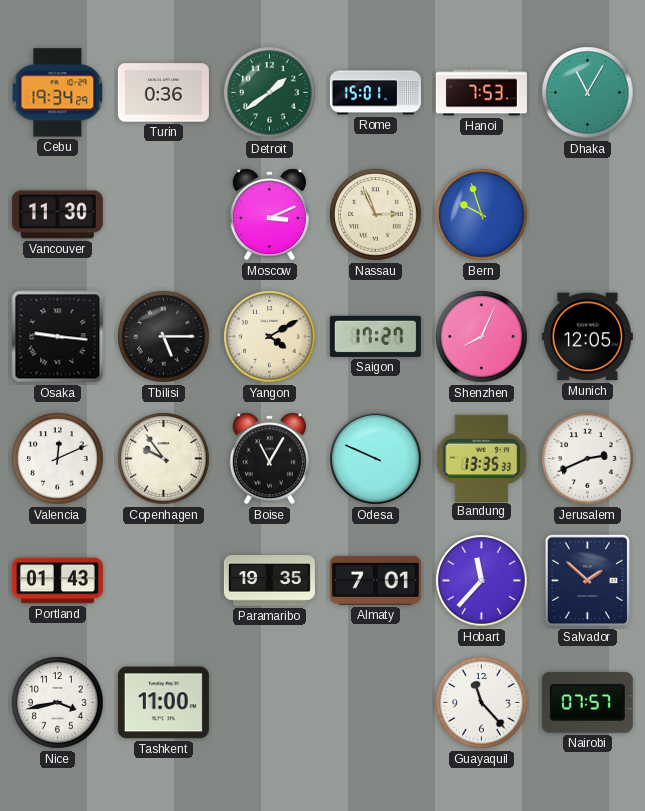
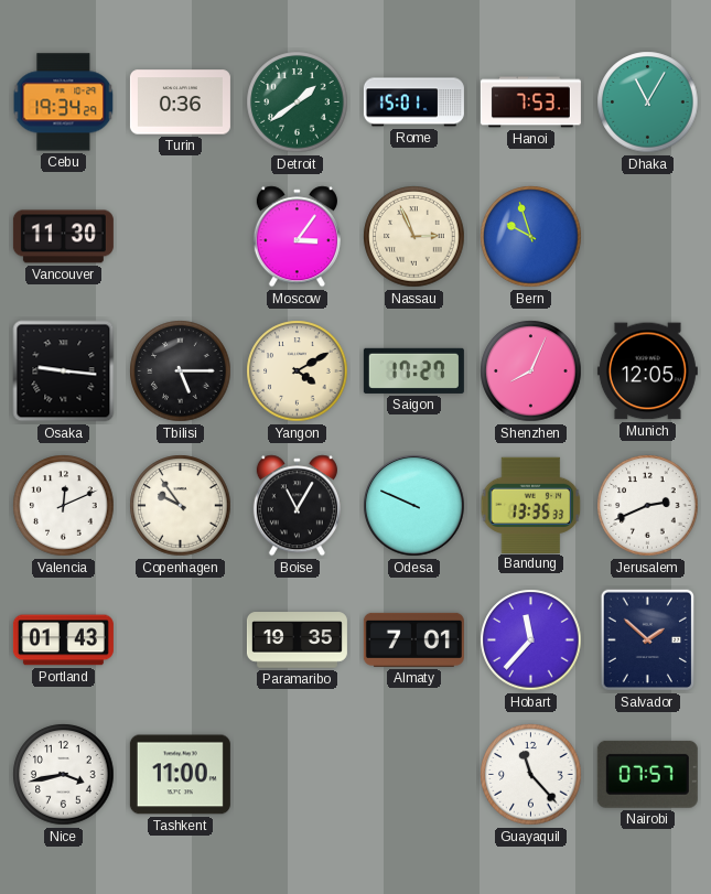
Moscow: 3:11 -> 3:06
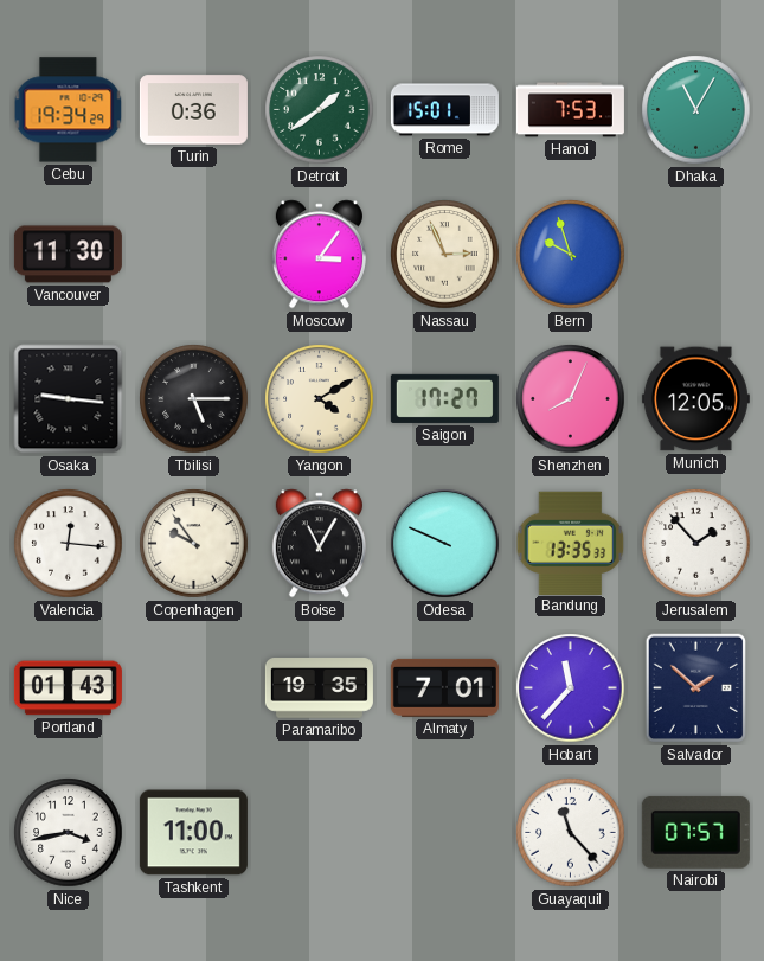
Valencia: 12:11 -> 12:16
Jerusalem: 2:41 -> 1:53
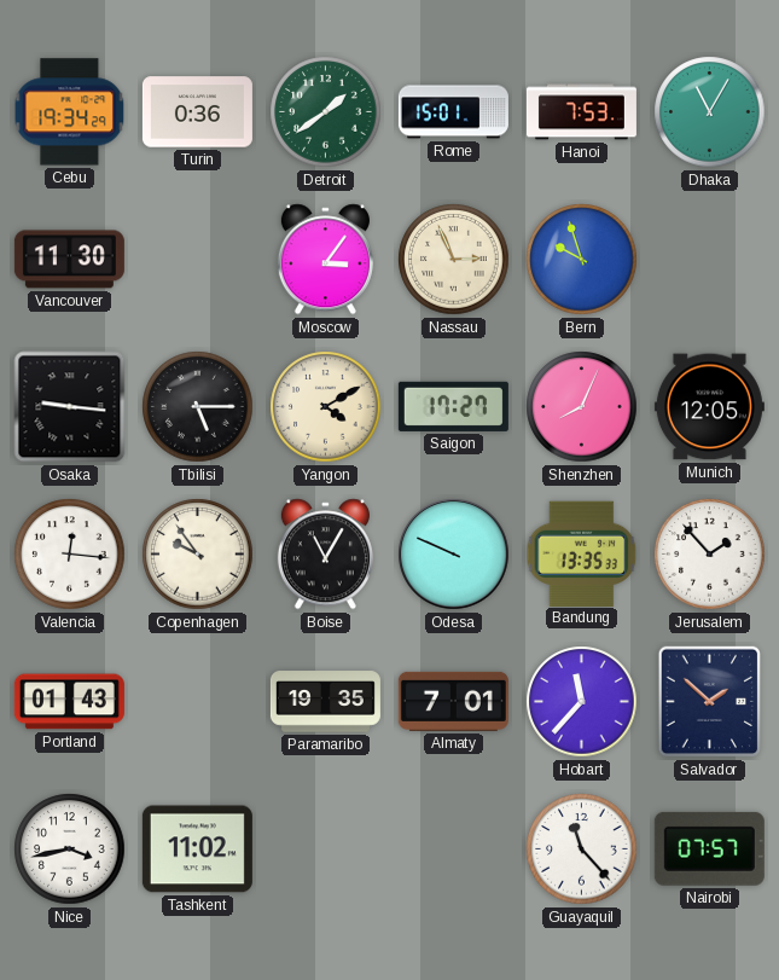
Tashkent: 11:00 -> 11:02
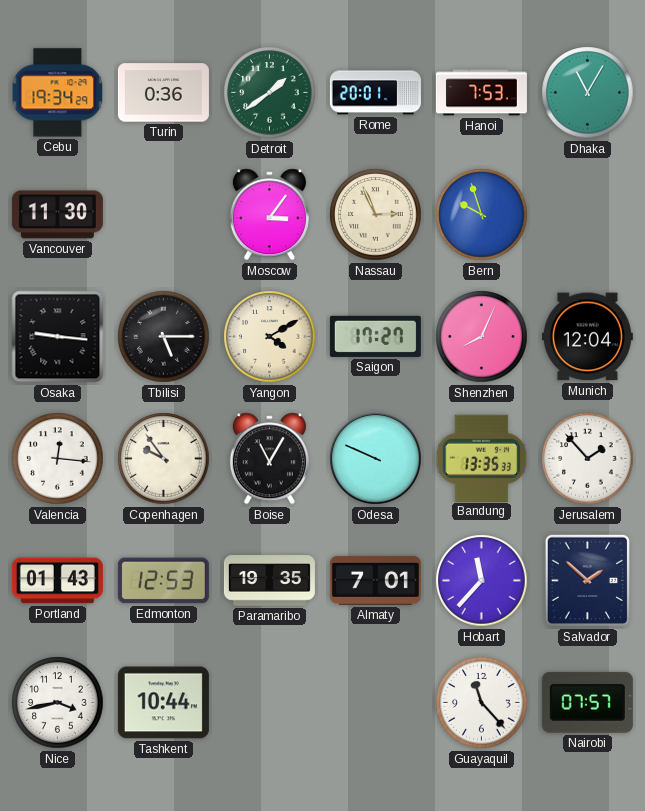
Rome: 15:01 -> 20:01
Munich: 12:05 -> 12:04
Edmonton: none -> 12:53
Tashkent: 11:02 -> 10:44
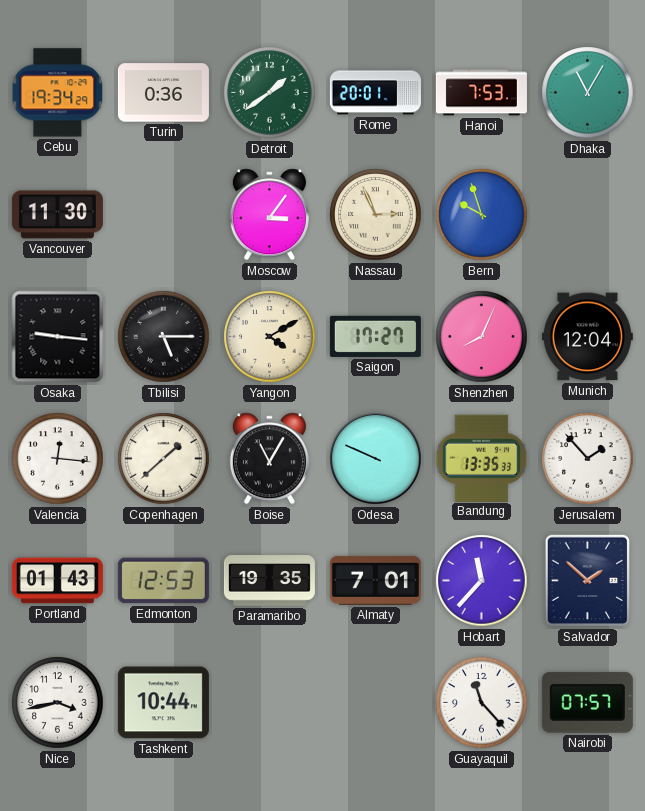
Copenhagen: 9:54 -> 1:38
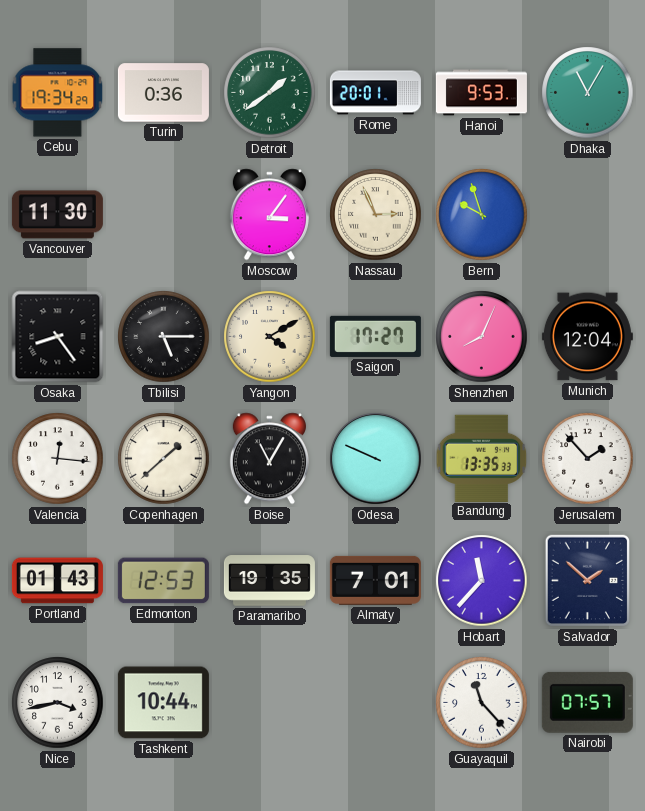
Hanoi: 7:53 -> 9:53
Osaka: 9:16 -> 8:24
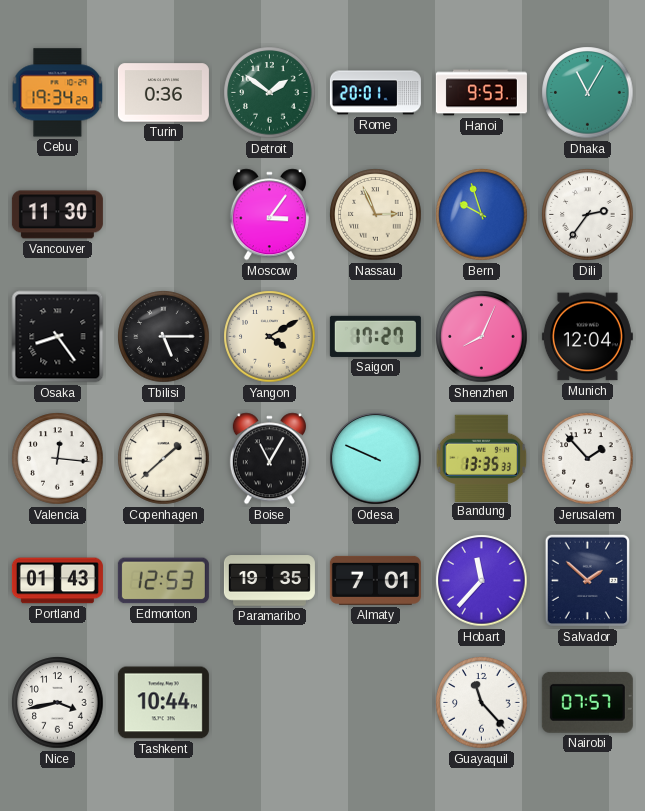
Detroit: 1:39 -> 1:51
Dili: none -> 2:36
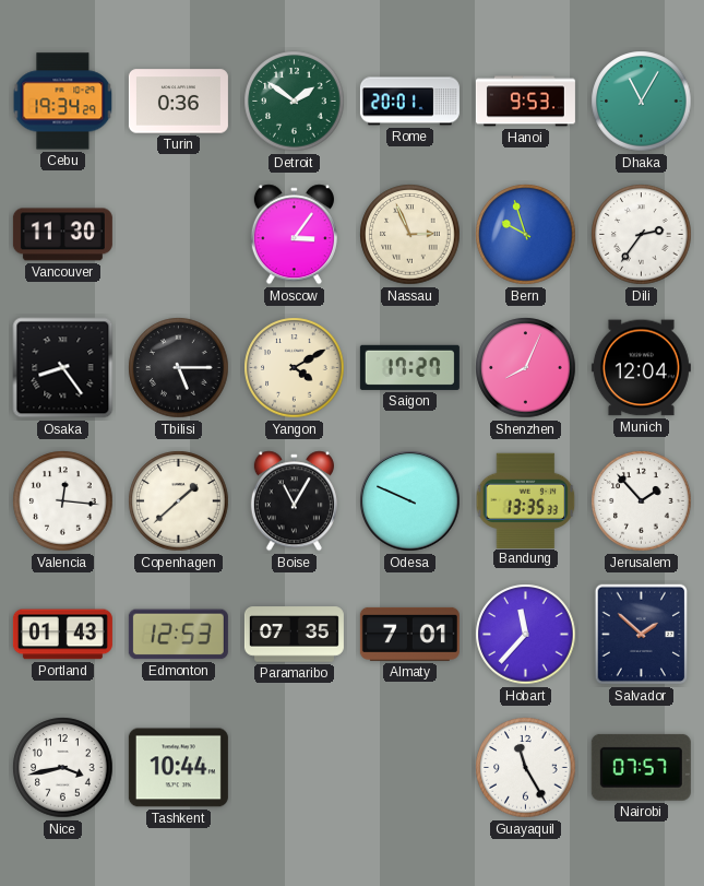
Paramaribo: 19:35 -> 07:35
Guayaquil: 11:23 -> 11:25
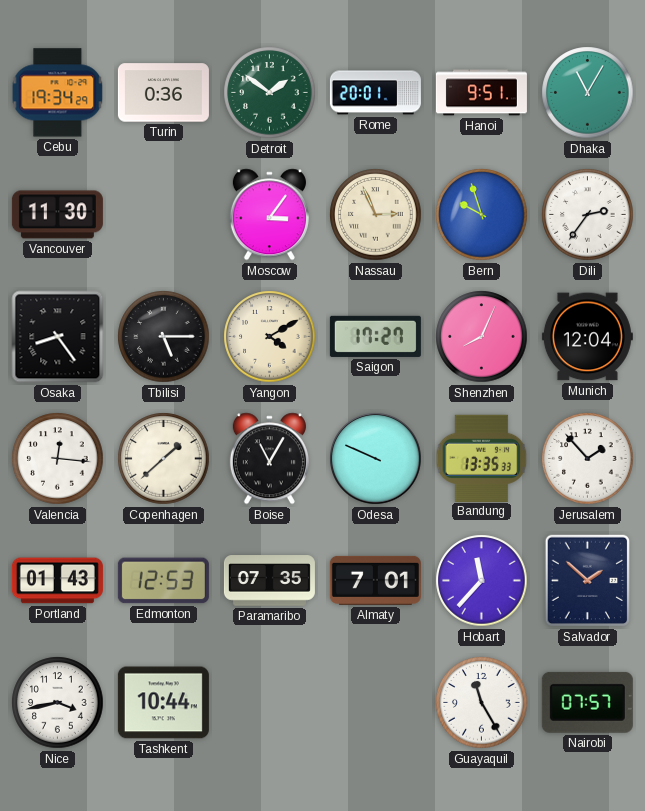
Hanoi: 9:53 -> 9:51
